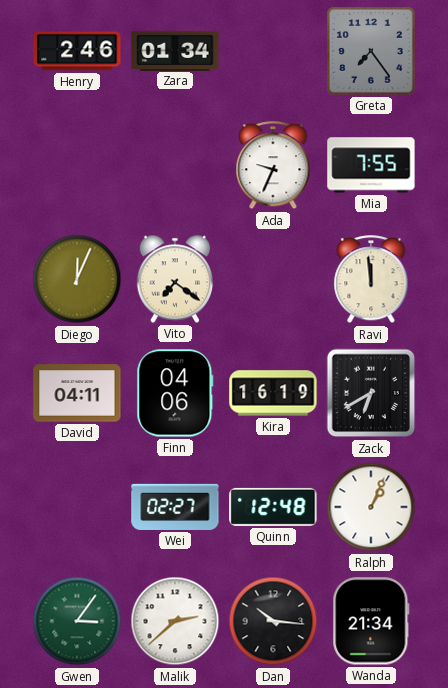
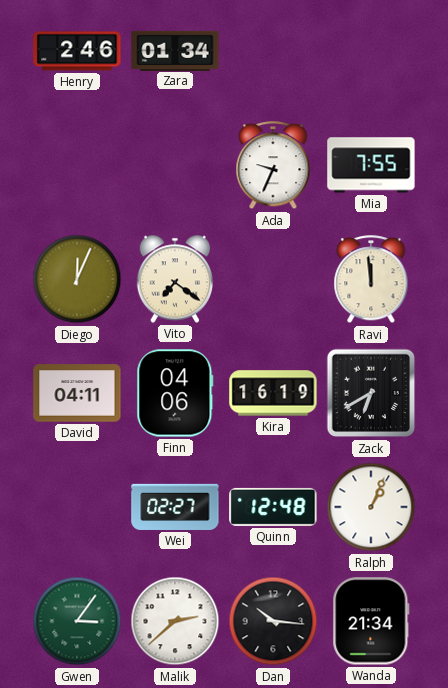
Greta: 7:24 -> none
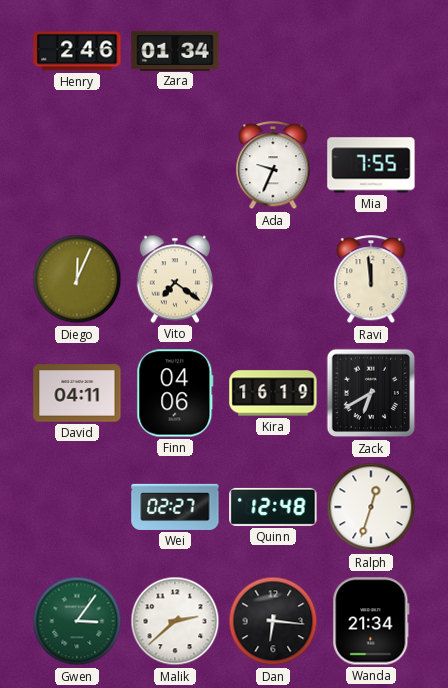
Ralph: 1:04 -> 12:33
Dan: 10:16 -> 6:16
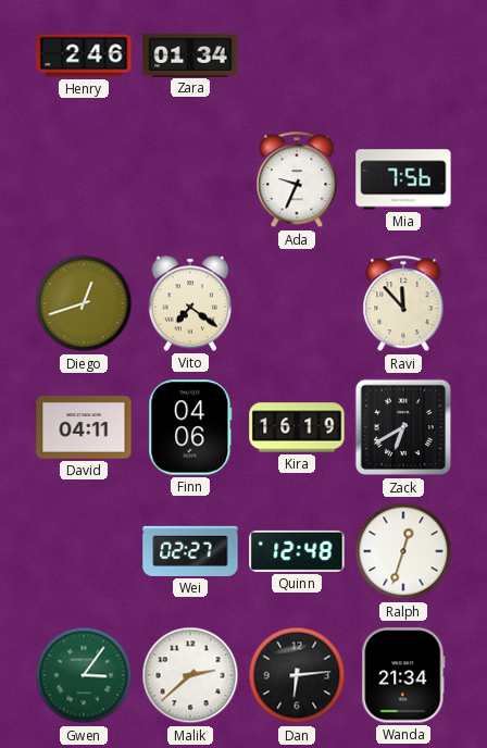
Mia: 7:55 -> 7:56
Diego: 12:04 -> 12:42
Ravi: 11:59 -> 11:53
Dan: 6:16 -> 6:14
